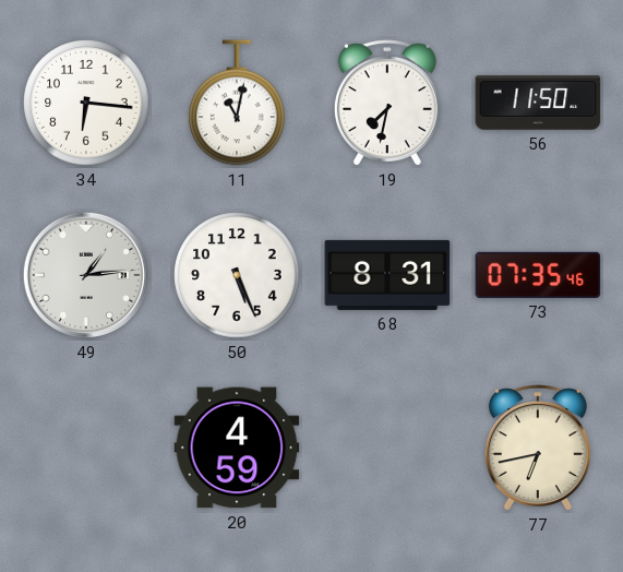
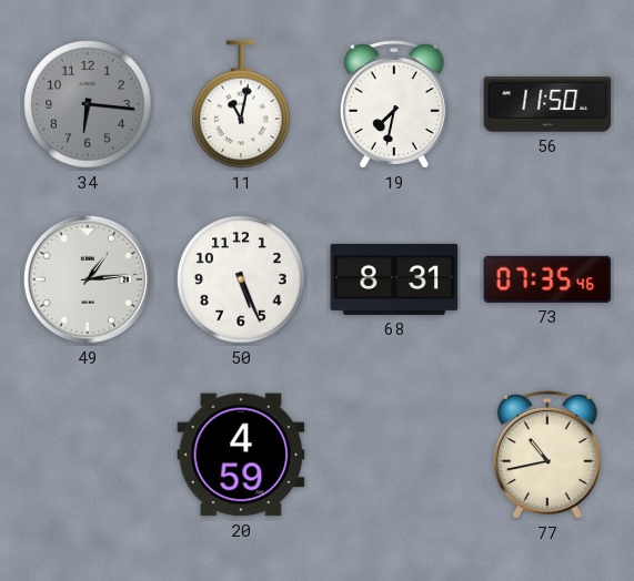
34 dial: white -> grey
77: 6:43 -> 10:43
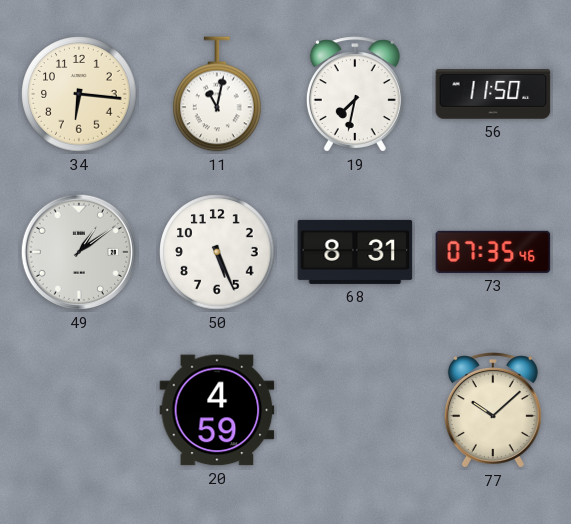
34 dial: grey -> cream
49: 1:14 -> 1:09
77: 10:43 -> 10:08
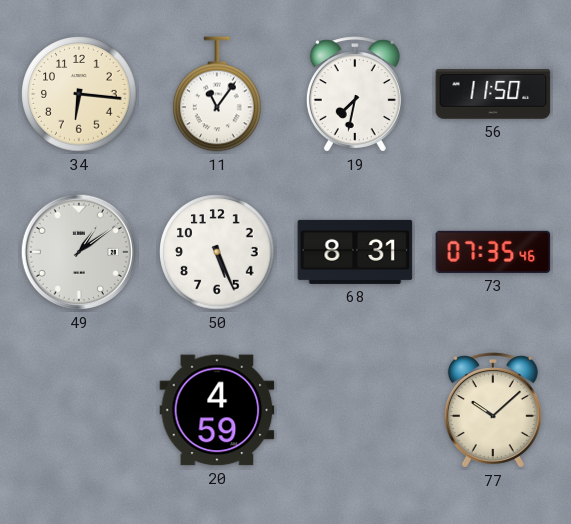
11: 11:02 -> 11:06
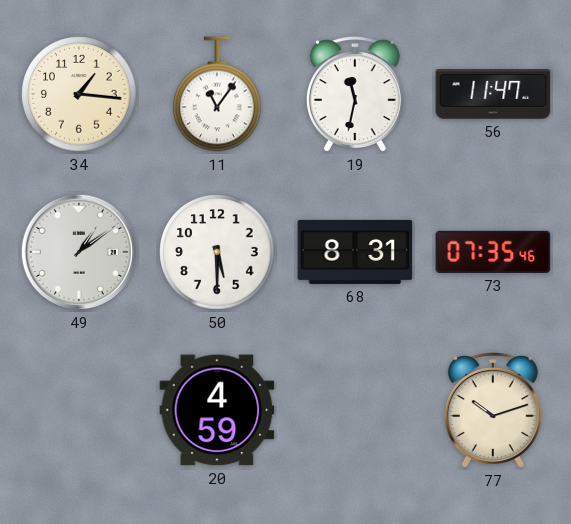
34: 6:16 -> 1:16
19: 7:32 -> 11:32
56: 11:50 -> 11:47
50: 5:26 -> 5:30
77: 10:08 -> 10:12
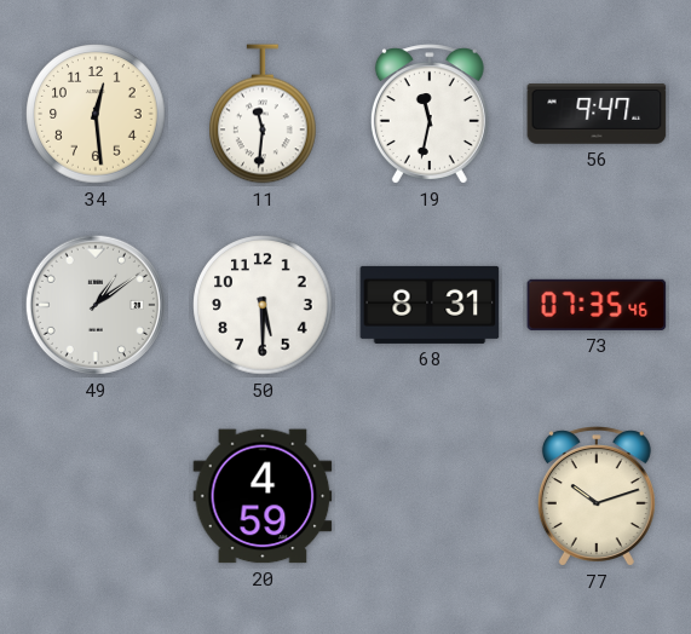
34: 1:16 -> 12:29
11: 11:06 -> 11:31
56: 11:47 -> 9:47
